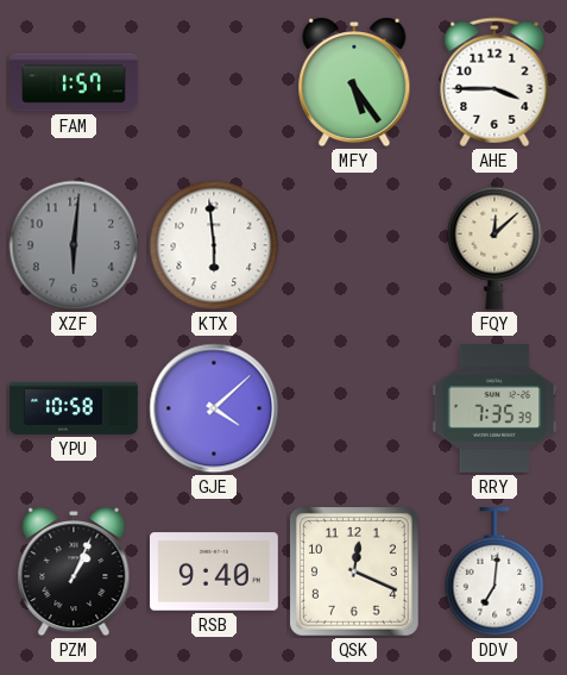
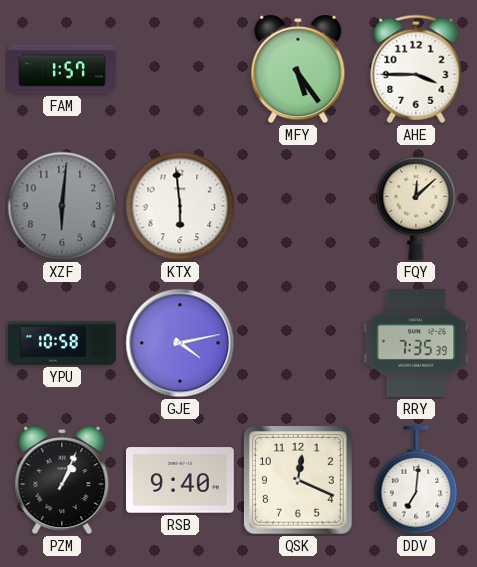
GJE: 4:08 -> 4:13
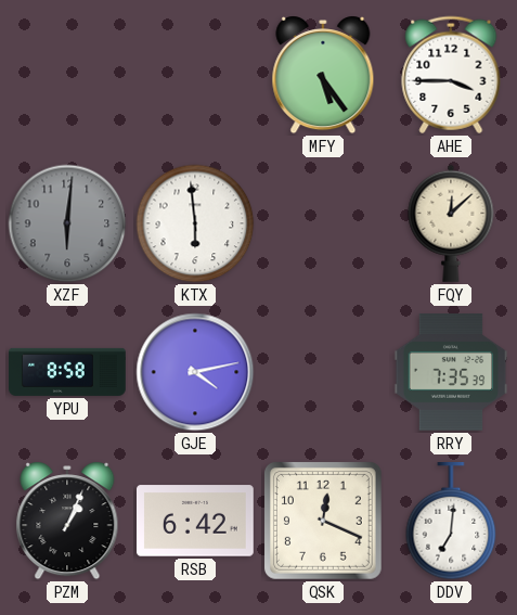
FAM: 1:57 -> none
YPU: 10:58 -> 8:58
RSB: 9:40 -> 6:42
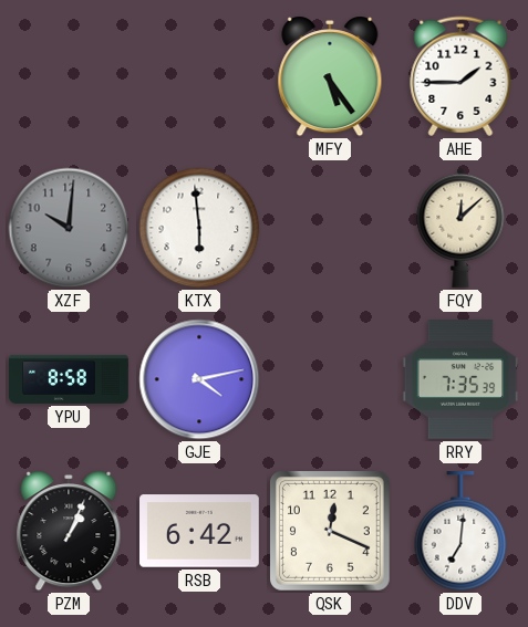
AHE: 3:45 -> 1:45
XZF: 6:01 -> 10:01
